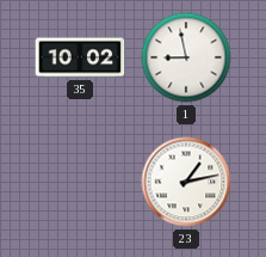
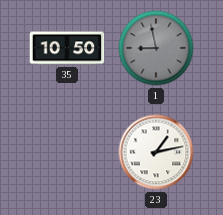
35: 10:02 -> 10:50
1 dial: white -> grey
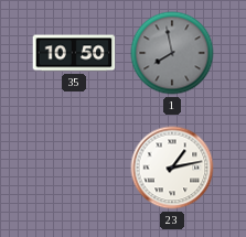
1: 8:58 -> 7:58
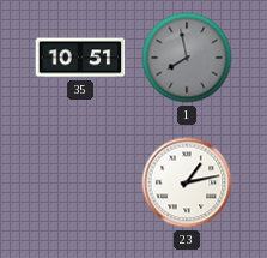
35: 10:50 -> 10:51
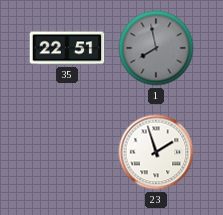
35: 10:51 -> 22:51
23: 1:13 -> 1:57
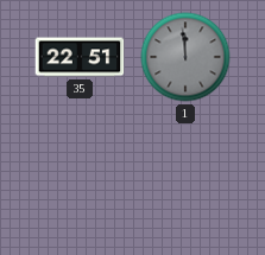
1: 7:58 -> 11:59
23: 1:57 -> none
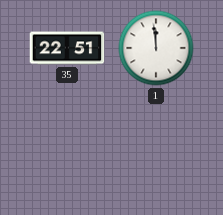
1 dial: grey -> white
